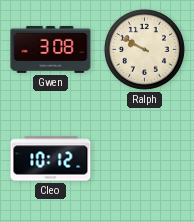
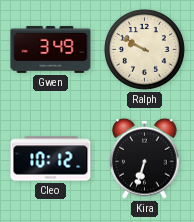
Gwen: 3:08 -> 3:49
Kira: none -> 6:33
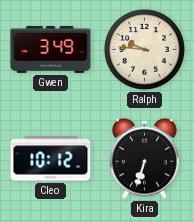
Ralph: 9:50 -> 9:46
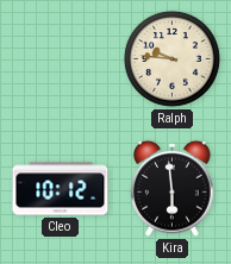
Gwen: 3:49 -> none
Kira: 6:33 -> 5:59
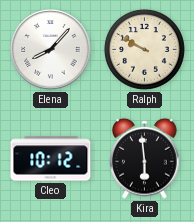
Elena: none -> 8:07
Ralph: 9:46 -> 9:50
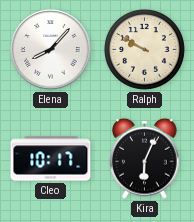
Cleo: 10:12 -> 10:17
Kira: 5:59 -> 6:04
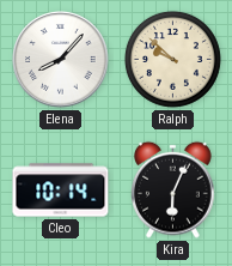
Ralph: 9:50 -> 9:52
Cleo: 10:17 -> 10:14
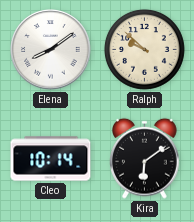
Elena: 8:07 -> 8:09
Kira: 6:04 -> 6:09
